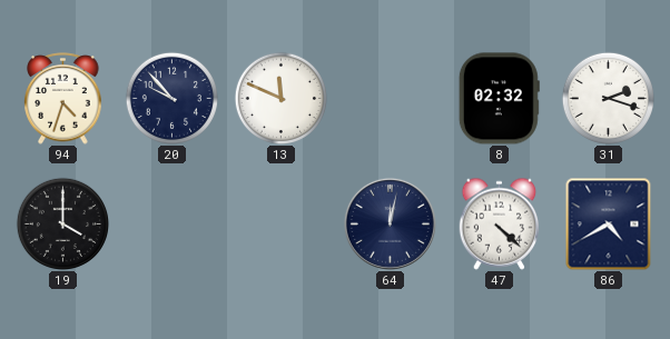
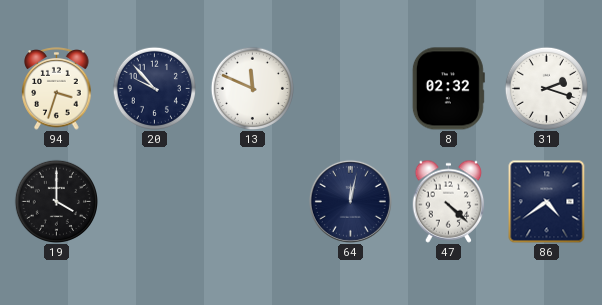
94: 4:33 -> 3:33
86: 4:40 -> 4:39
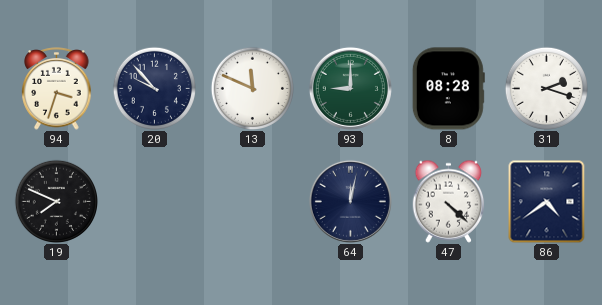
93: none -> 9:00
8: 02:32 -> 08:28
19: 4:00 -> 7:49
